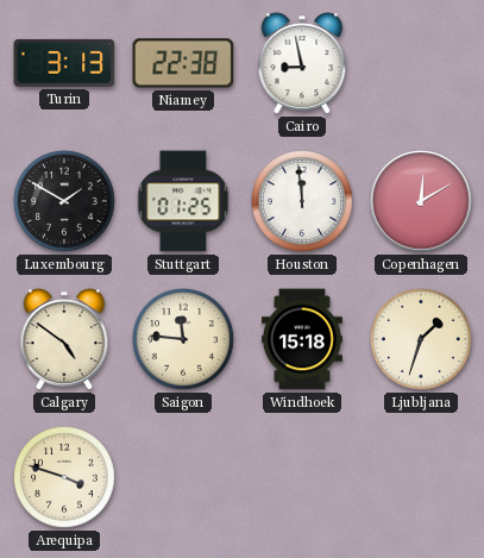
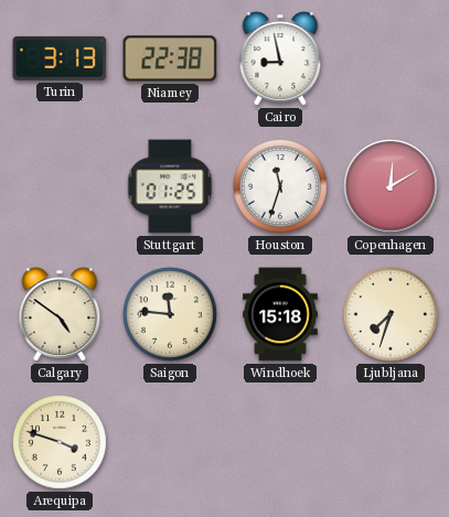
Luxembourg: 1:50 -> none
Houston: 11:59 -> 11:33
Ljubljana: 1:33 -> 7:33
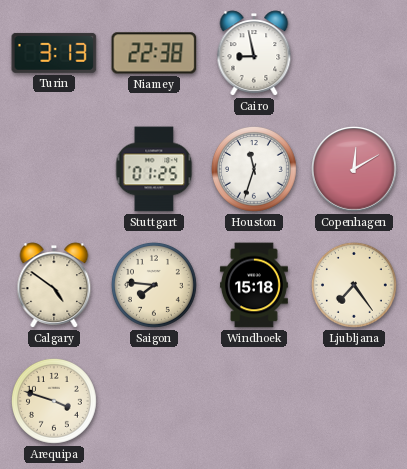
Saigon: 11:46 -> 7:46
Ljubljana: 7:33 -> 7:24
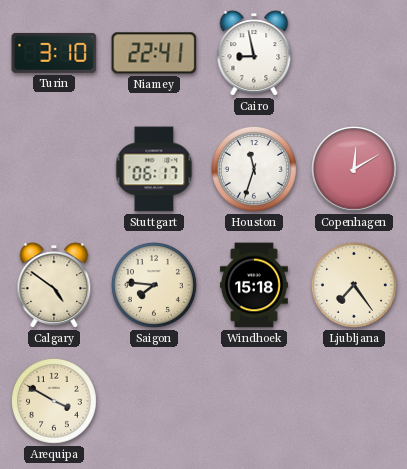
Turin: 3:13 -> 3:10
Niamey: 22:38 -> 22:41
Stuttgart: 01:25 -> 06:17
Arequipa: 3:48 -> 3:50
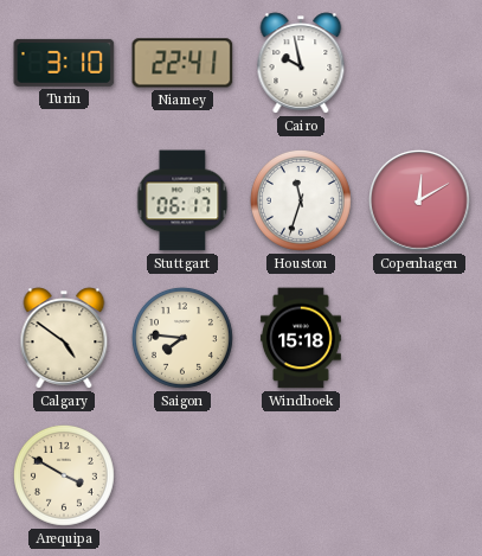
Cairo: 8:58 -> 9:58
Ljubljana: 7:24 -> none
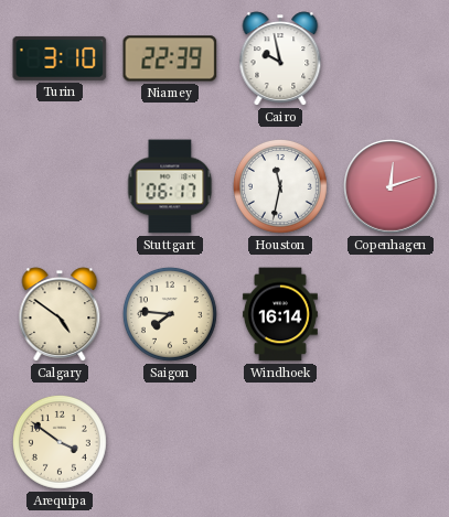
Niamey: 22:41 -> 22:39
Houston: 11:33 -> 11:32
Copenhagen: 12:10 -> 12:12
Windhoek: 15:18 -> 16:14
Arequipa: 3:50 -> 3:51
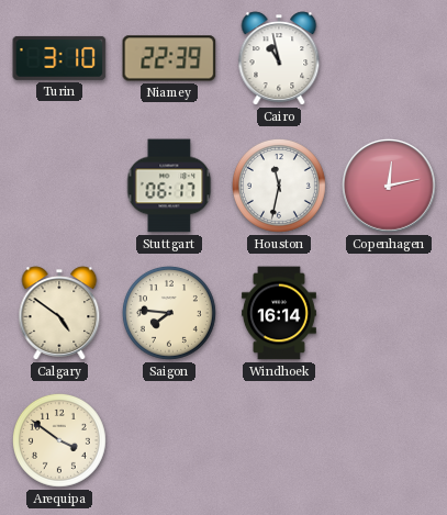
Cairo: 9:58 -> 10:58
Copenhagen: 12:12 -> 12:13
